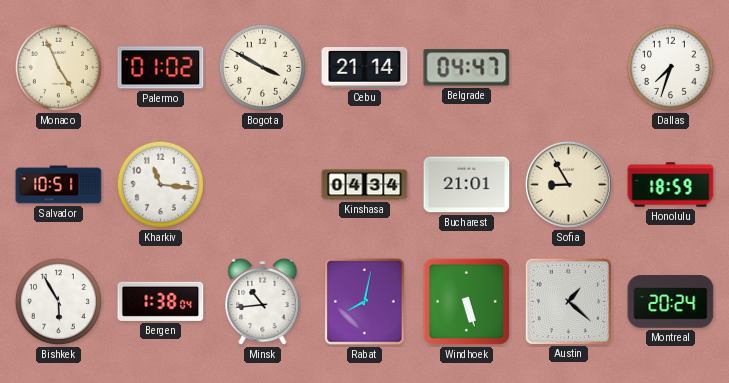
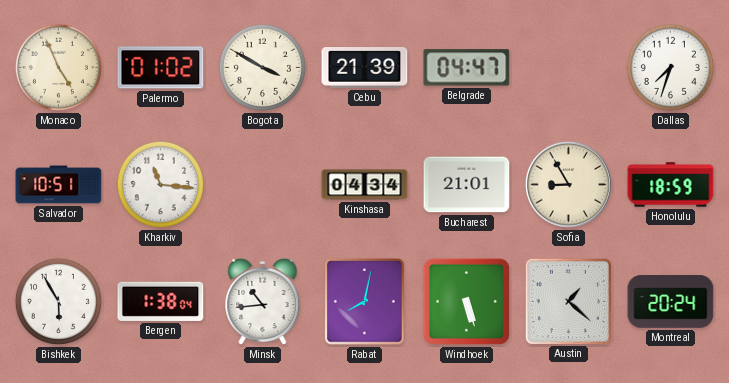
Cebu: 21:14 -> 21:39
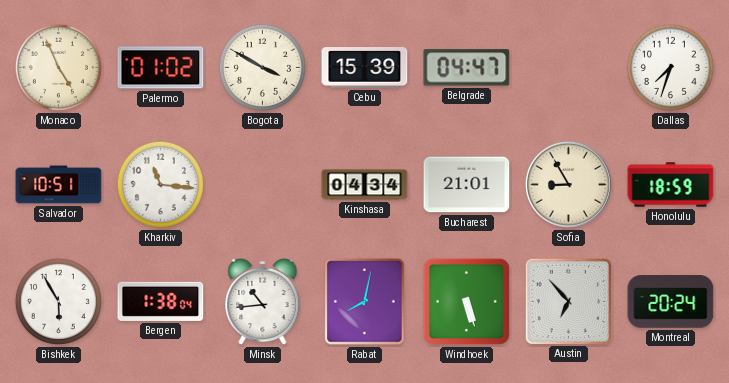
Cebu: 21:39 -> 15:39
Austin: 1:22 -> 6:53
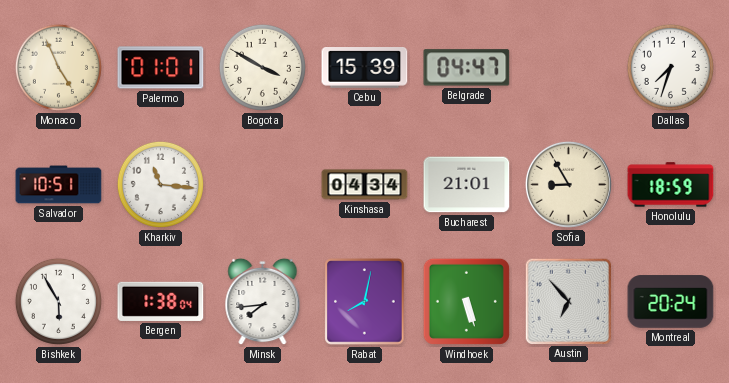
Palermo: 01:02 -> 01:01
Minsk: 10:44 -> 7:44
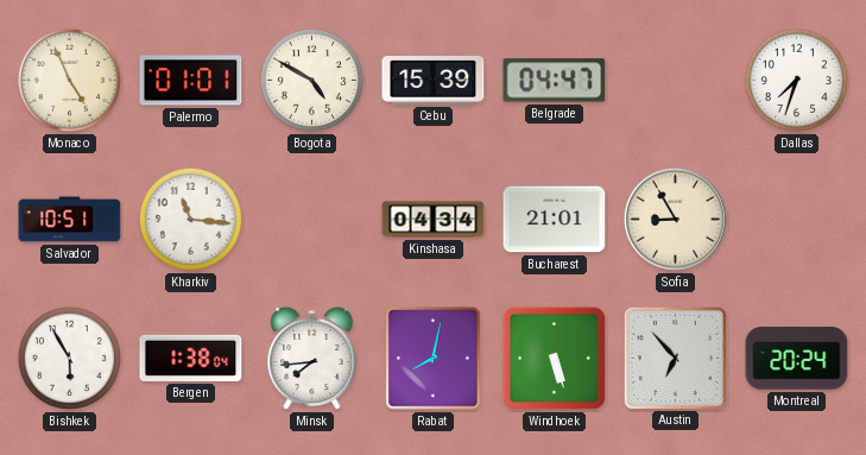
Bogota: 3:50 -> 4:50
Honolulu: 18:59 -> none
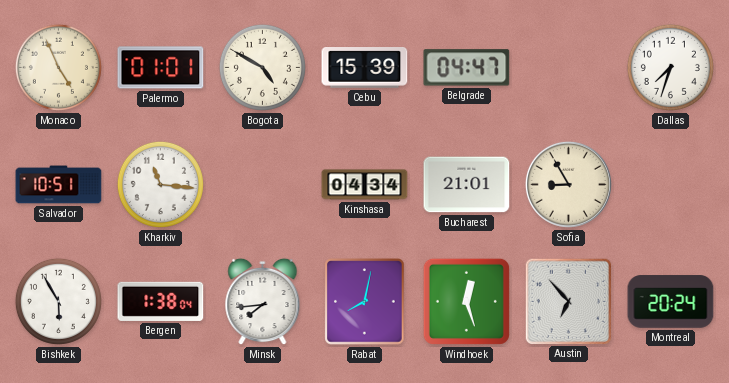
Windhoek: 5:27 -> 12:27
